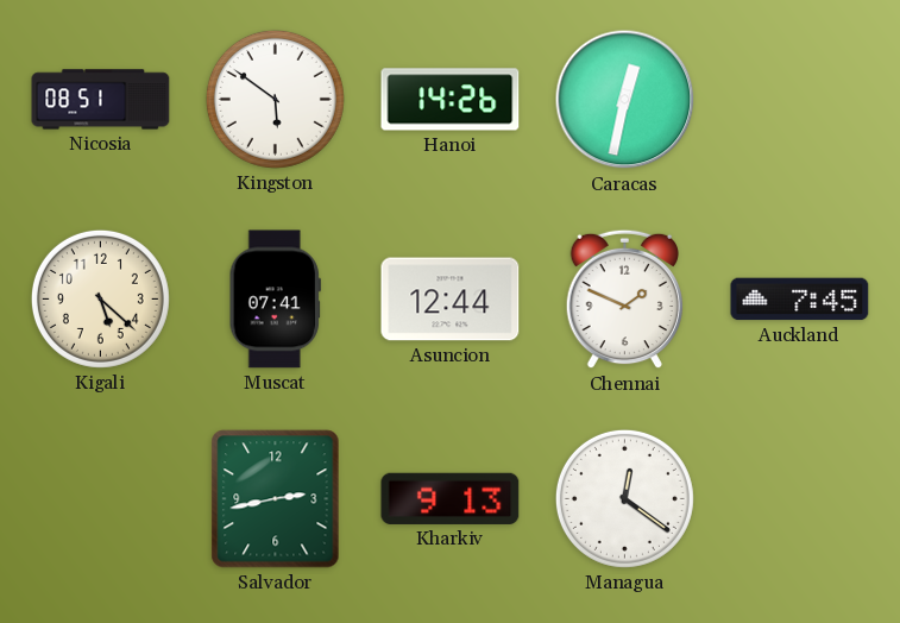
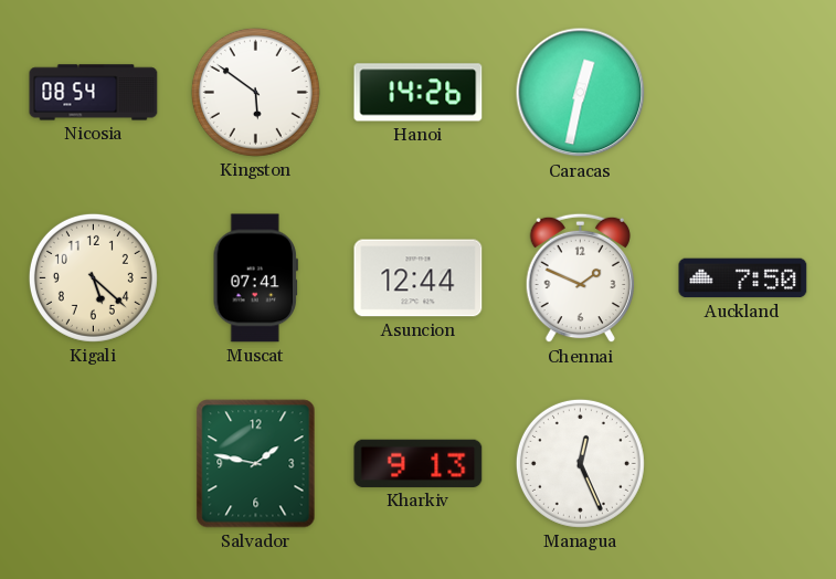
Nicosia: 08:51 -> 08:54
Auckland: 7:45 -> 7:50
Salvador: 2:43 -> 1:47
Managua: 12:21 -> 12:26
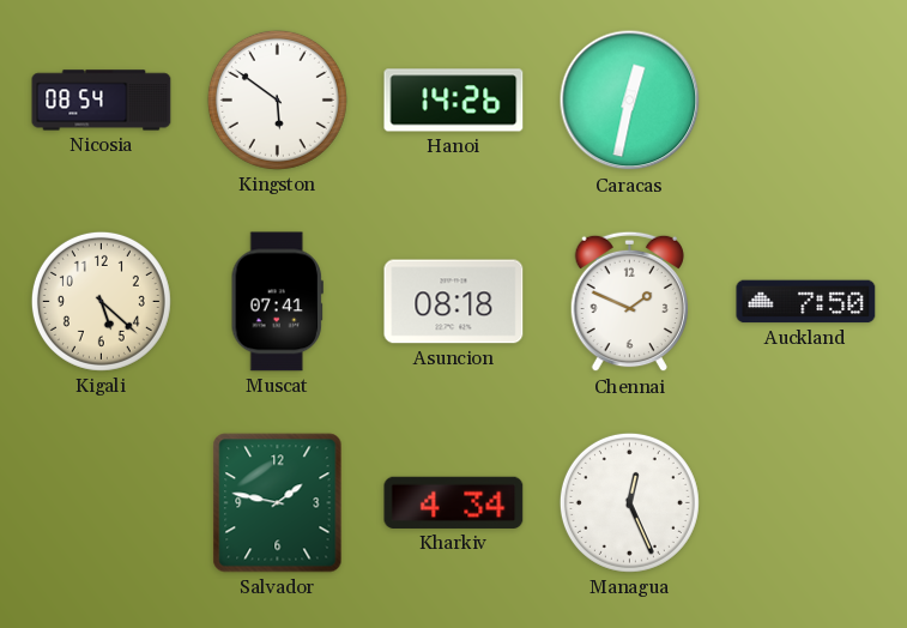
Asuncion: 12:44 -> 08:18
Kharkiv: 9:13 -> 4:34
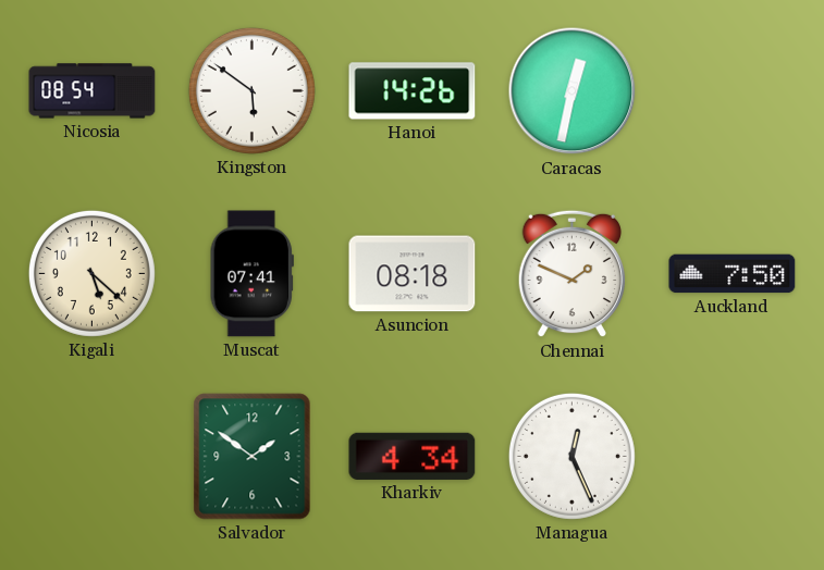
Salvador: 1:47 -> 1:51
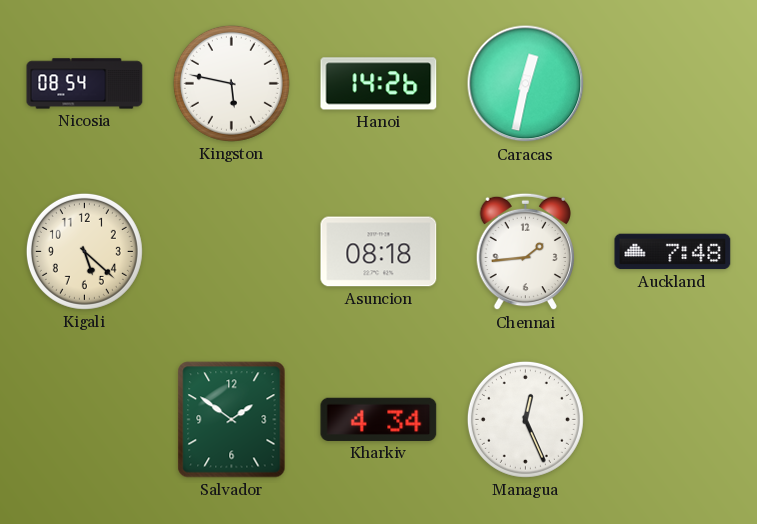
Kingston: 5:51 -> 5:47
Muscat: 07:41 -> none
Chennai: 1:49 -> 1:44
Auckland: 7:50 -> 7:48
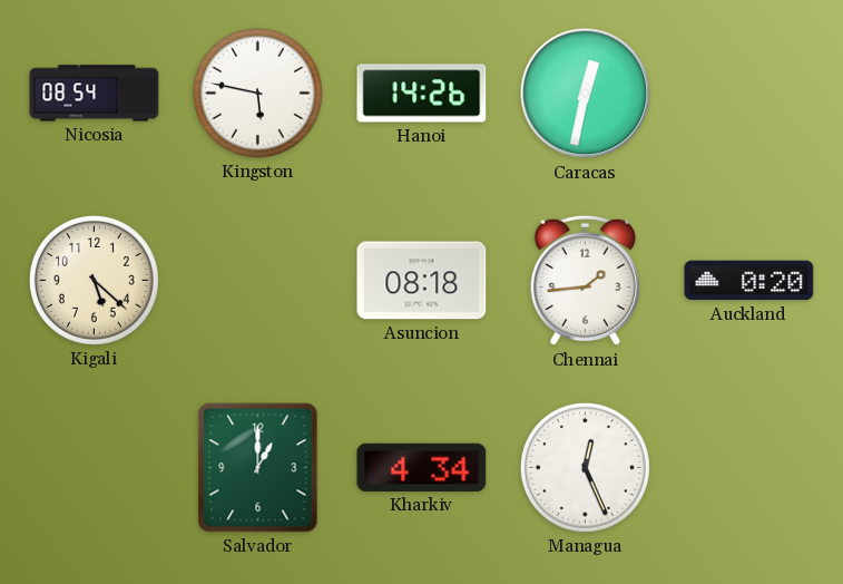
Auckland: 7:48 -> 0:20
Salvador: 1:51 -> 1:00
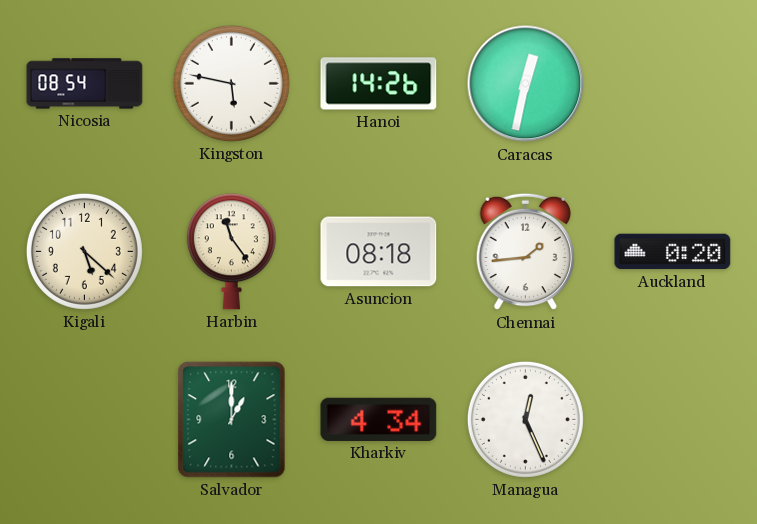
Harbin: none -> 11:24
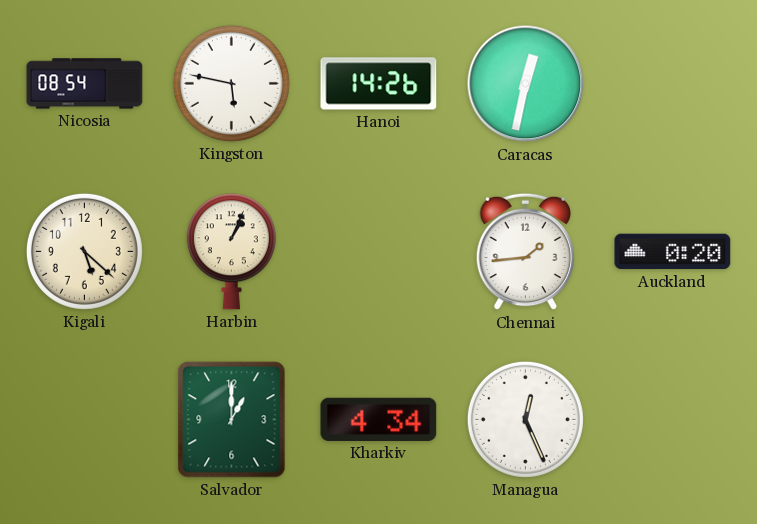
Harbin: 11:24 -> 1:04
Asuncion: 08:18 -> none
